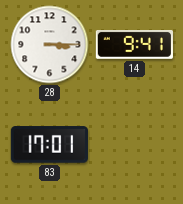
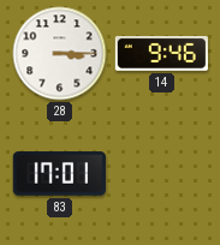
14: 9:41 -> 9:46
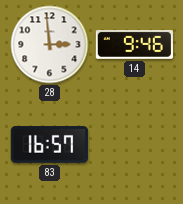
28: 3:15 -> 2:59
83: 17:01 -> 16:57
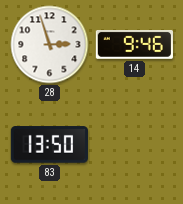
28: 2:59 -> 2:57
83: 16:57 -> 13:50
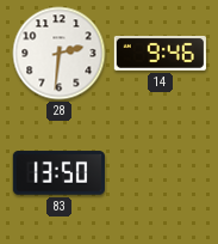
28: 2:57 -> 2:31
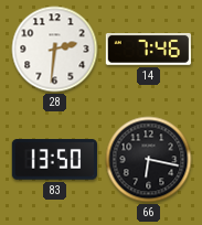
14: 9:46 -> 7:46
66: none -> 6:17
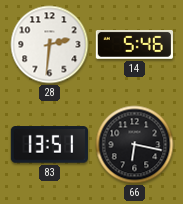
14: 7:46 -> 5:46
83: 13:50 -> 13:51
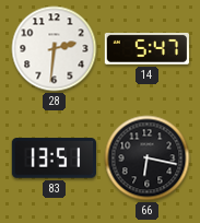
14: 5:46 -> 5:47
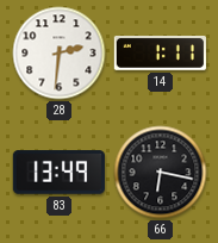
14: 5:47 -> 1:11
83: 13:51 -> 13:49
